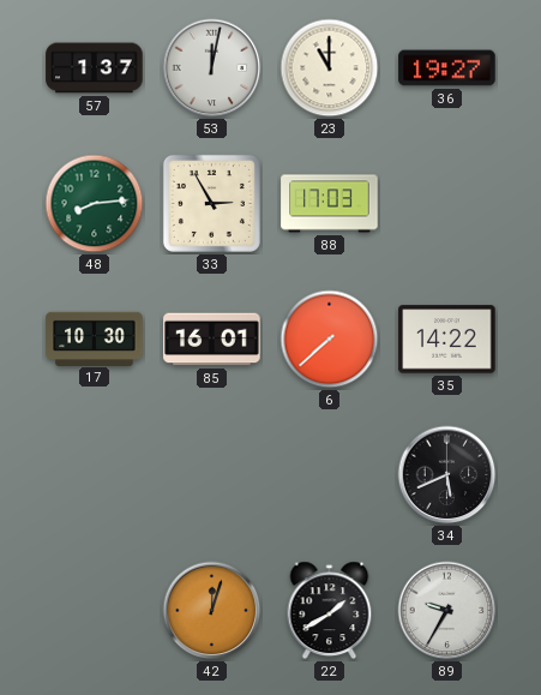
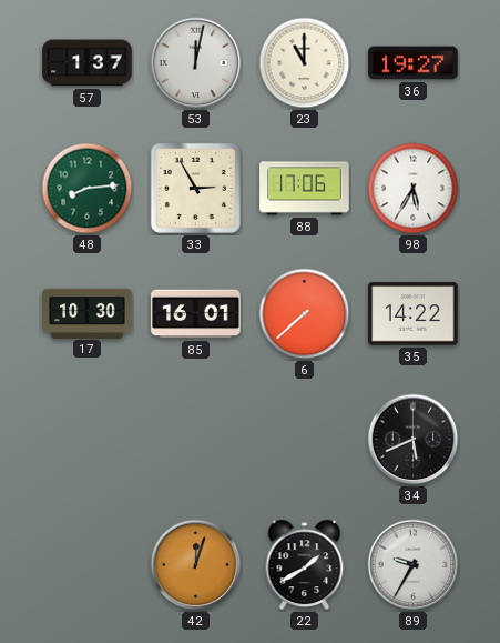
88: 17:03 -> 17:06
98: none -> 5:35
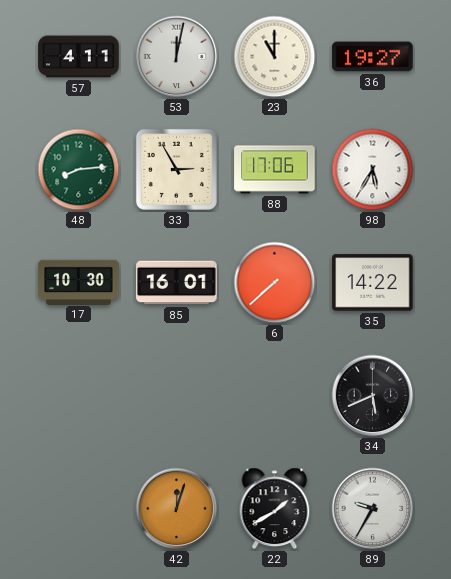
57: 1:37 -> 4:11
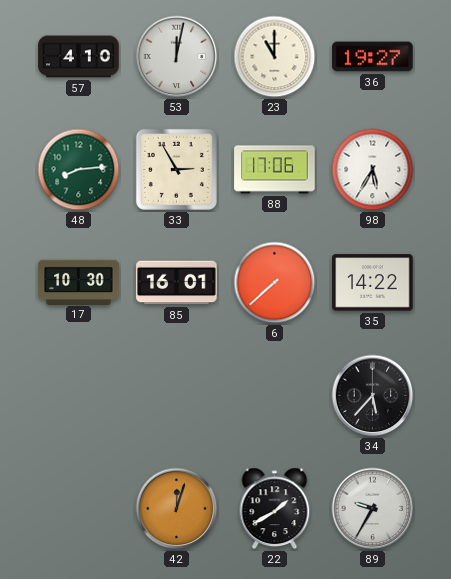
57: 4:11 -> 4:10
34: 5:41 -> 5:37
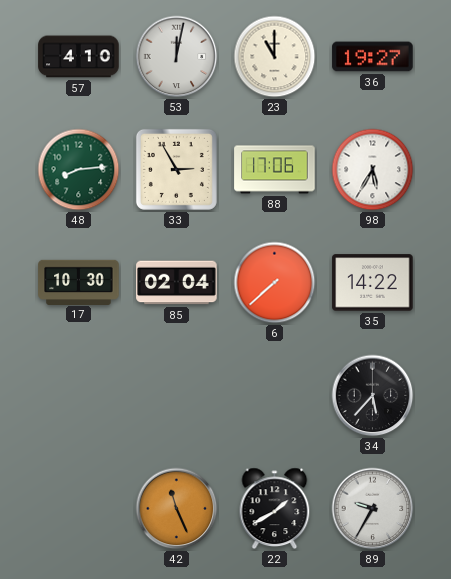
85: 16:01 -> 02:04
42: 12:03 -> 11:26
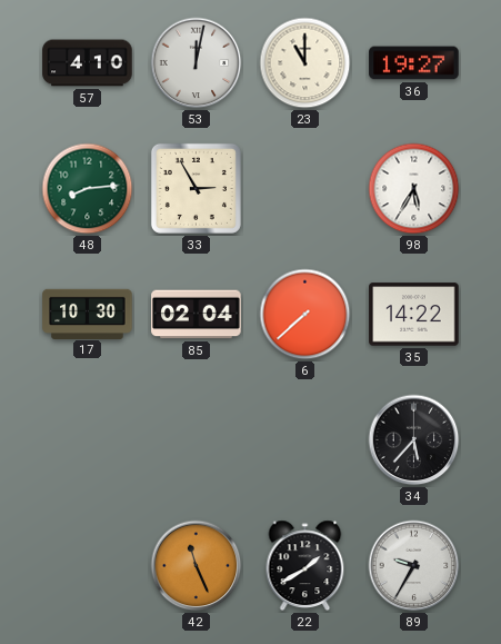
88: 17:06 -> none
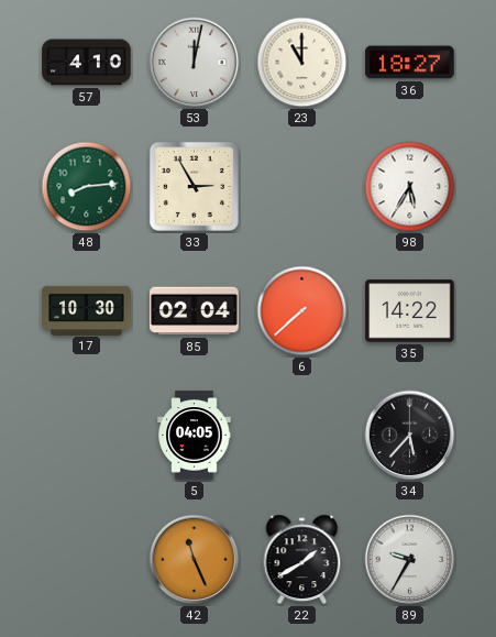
36: 19:27 -> 18:27
5: none -> 04:05
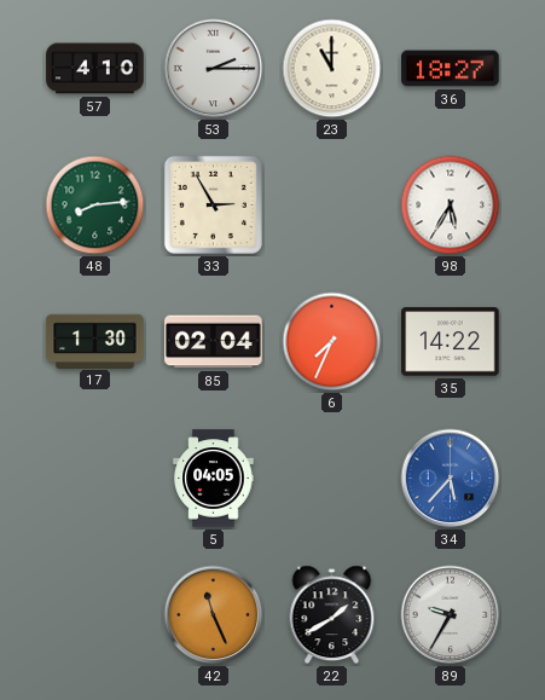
53: 12:02 -> 2:15
17: 10:30 -> 1:30
6: 7:38 -> 7:34
34 dial: black -> blue
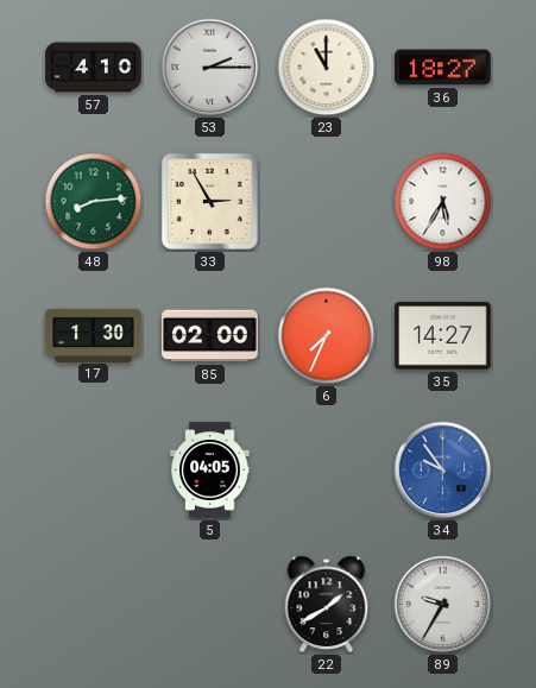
85: 02:04 -> 02:00
35: 14:22 -> 14:27
34: 5:37 -> 9:54
42: 11:26 -> none
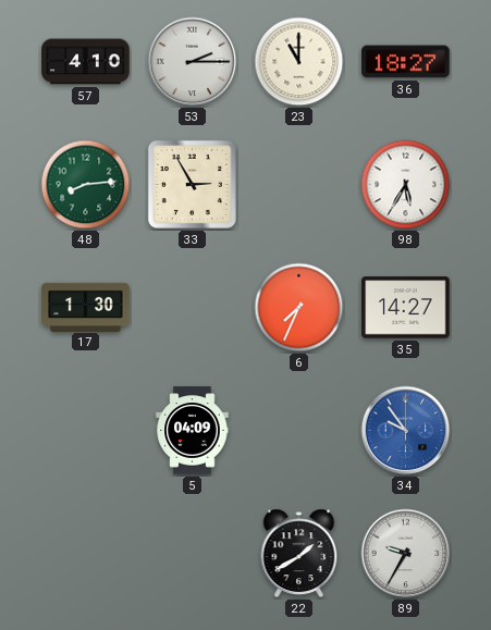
85: 02:00 -> none
5: 04:05 -> 04:09
